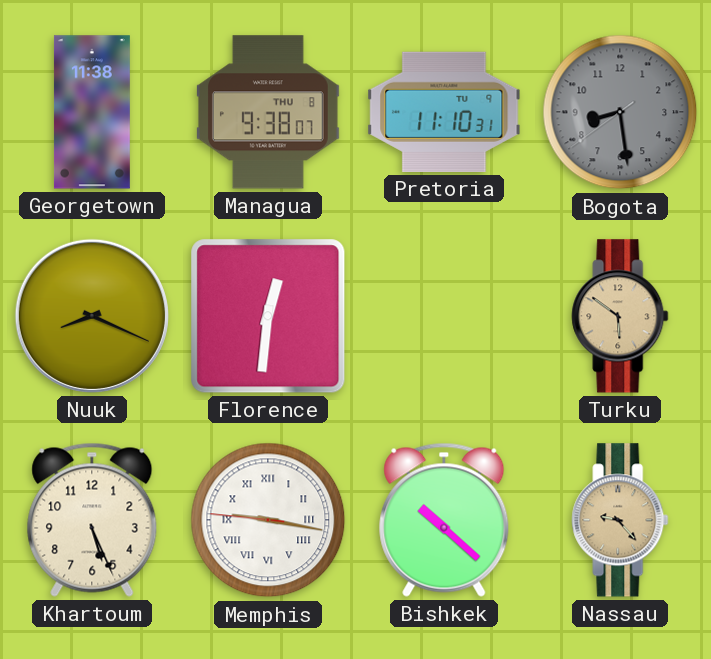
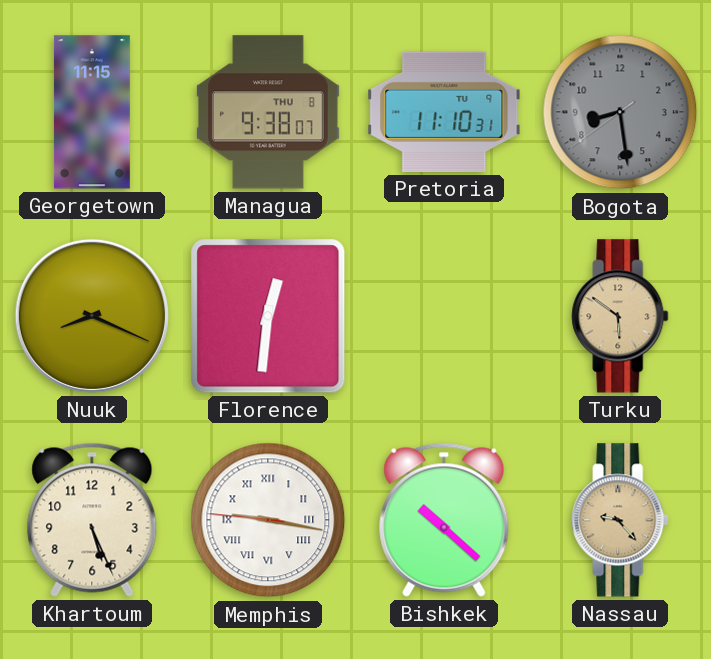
Georgetown: 11:38 -> 11:15
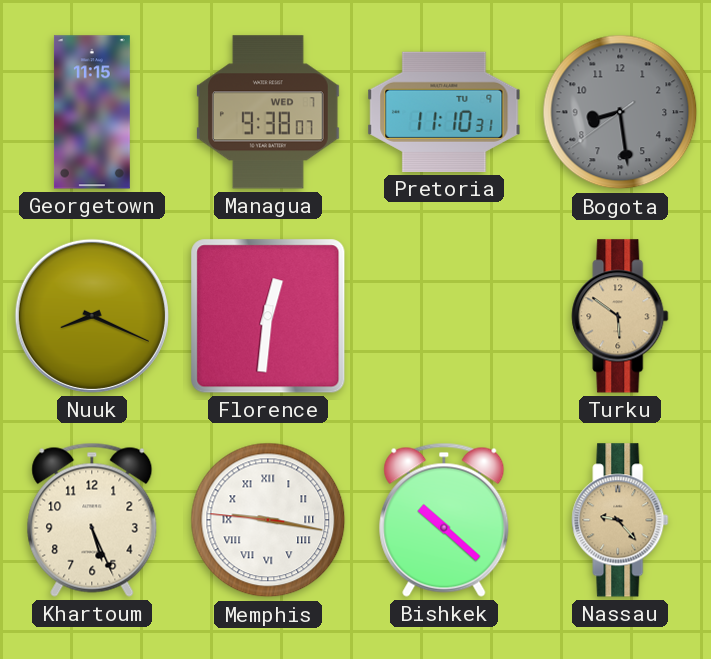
Managua date: THU 8 -> WED 7
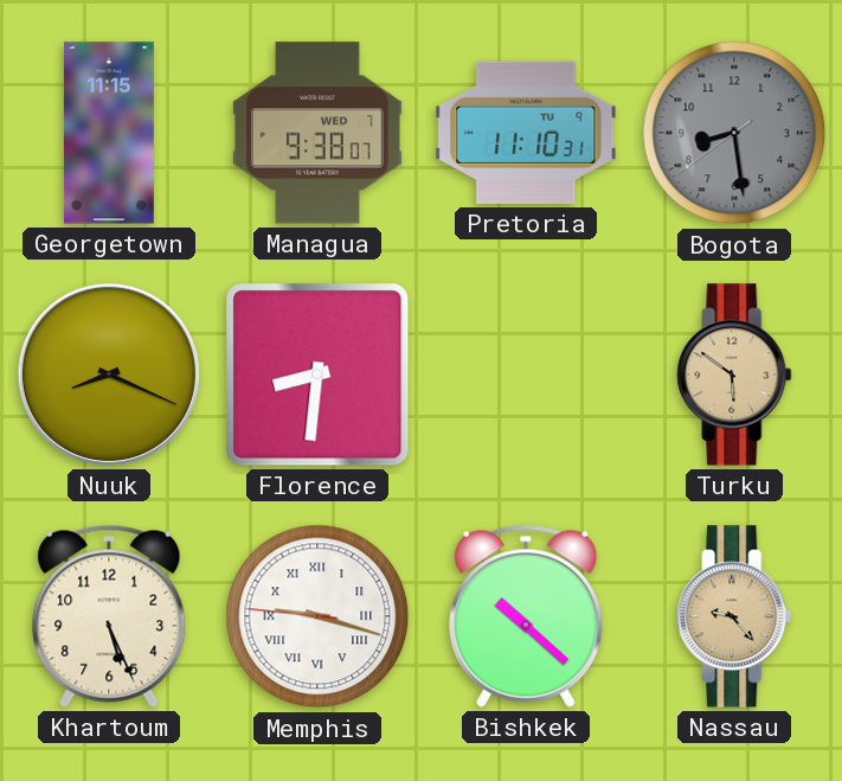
Florence: 12:31 -> 8:31
Memphis: 9:16 -> 9:17
